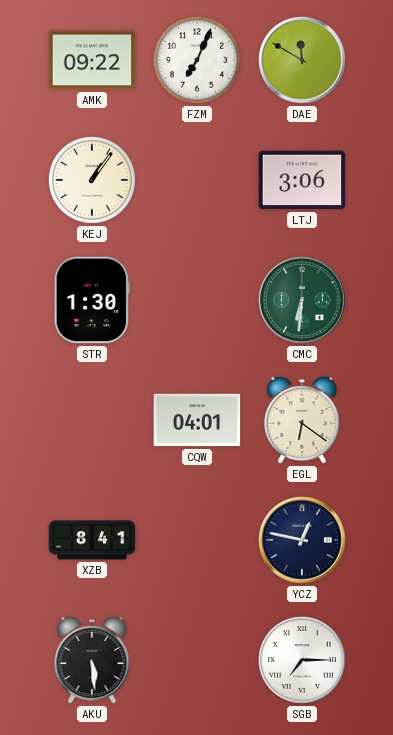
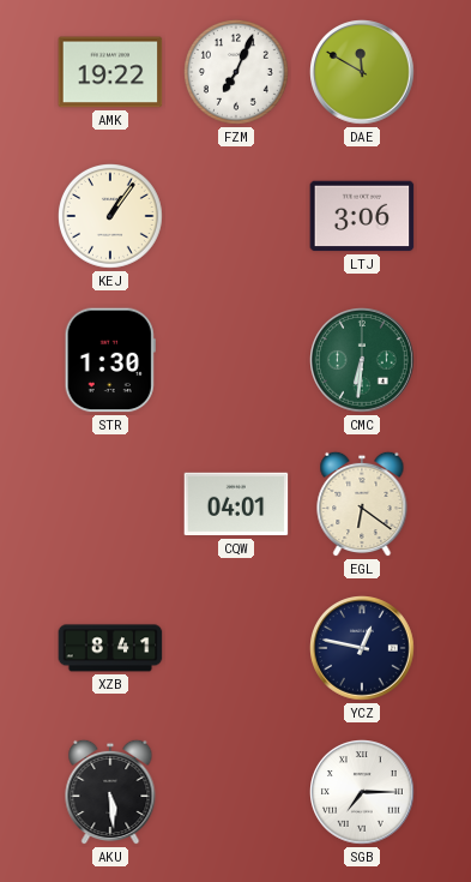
AMK: 09:22 -> 19:22
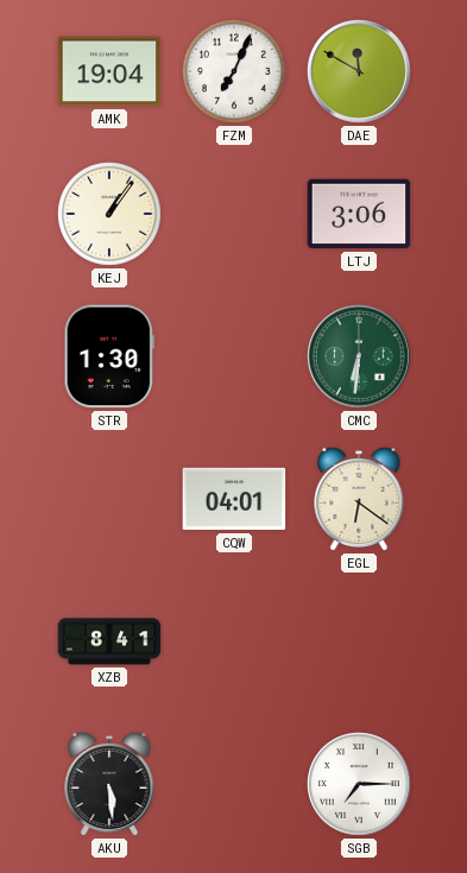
AMK: 19:22 -> 19:04
YCZ: 12:47 -> none
